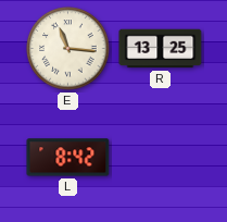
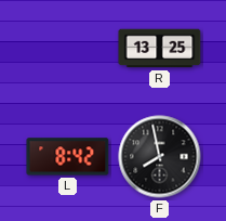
E: 11:16 -> none
F: none -> 7:58
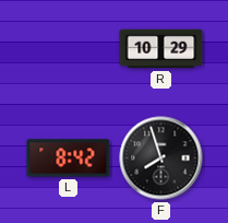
R: 13:25 -> 10:29
F: 7:58 -> 7:57
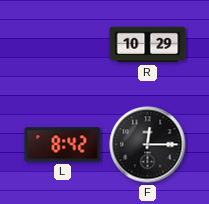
F: 7:57 -> 12:15
